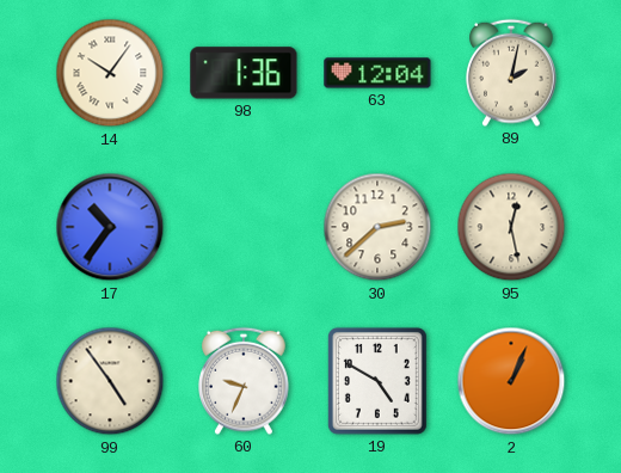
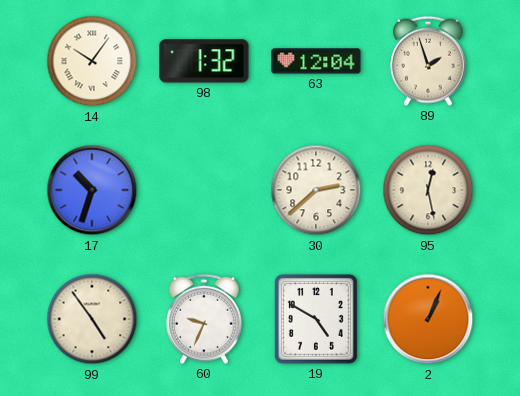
98: 1:36 -> 1:32
89: 2:02 -> 1:57
17: 10:36 -> 10:33
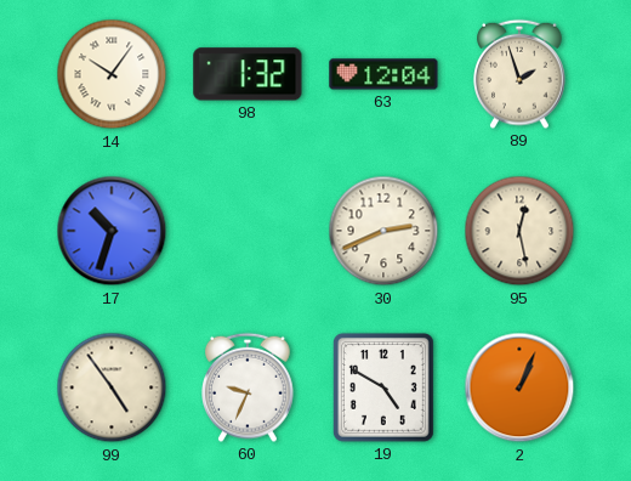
30: 2:38 -> 2:41
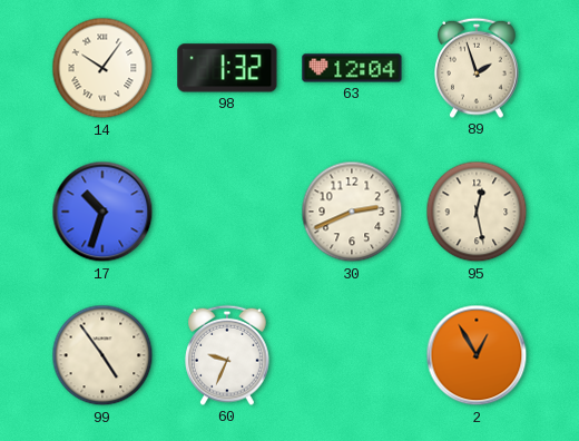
19: 4:50 -> none
2: 1:04 -> 12:55
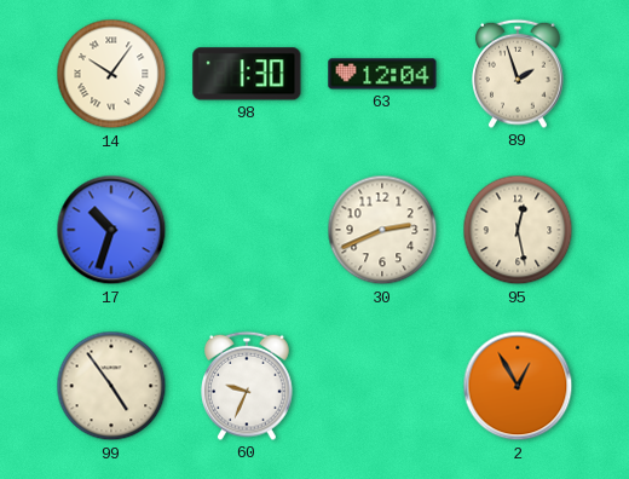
98: 1:32 -> 1:30
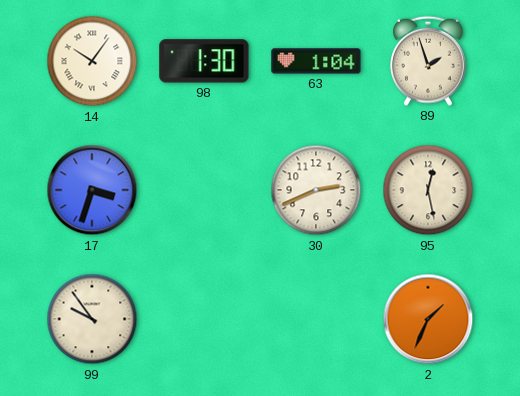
63: 12:04 -> 1:04
17: 10:33 -> 3:33
99: 4:54 -> 9:54
60: 9:34 -> none
2: 12:55 -> 1:34
